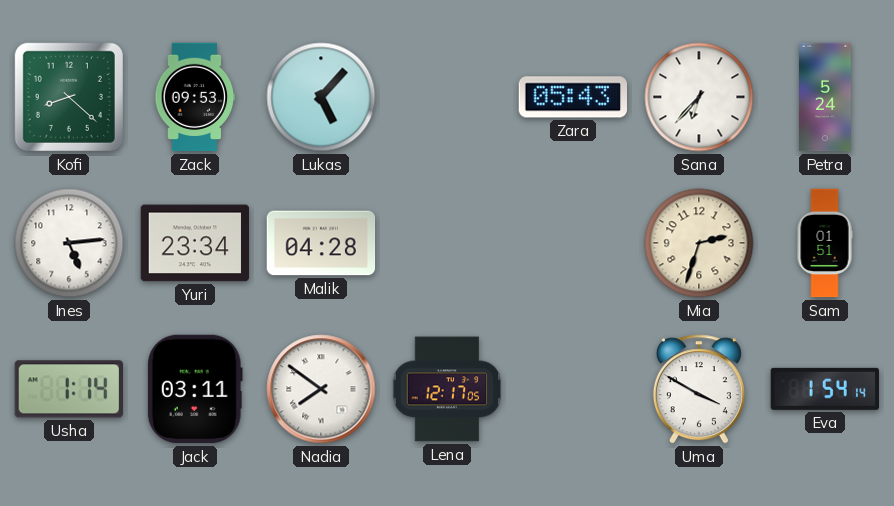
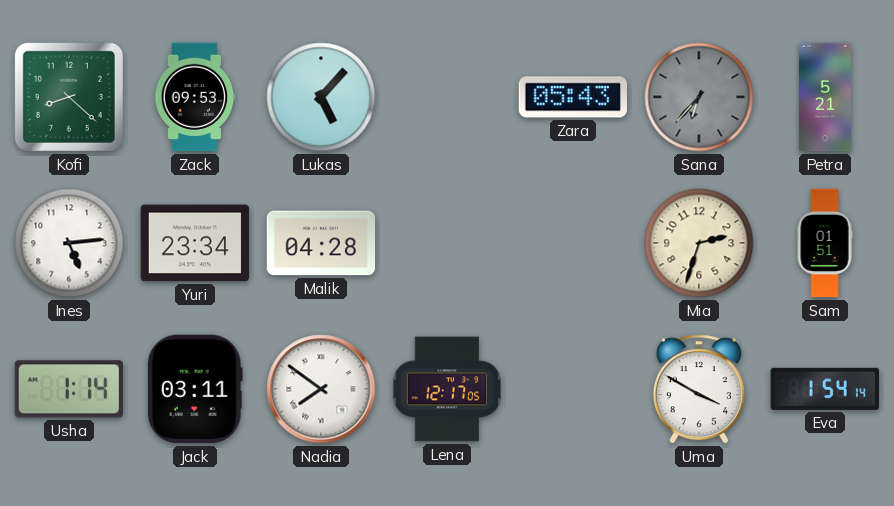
Sana dial: white -> grey
Petra: 5:24 -> 5:21
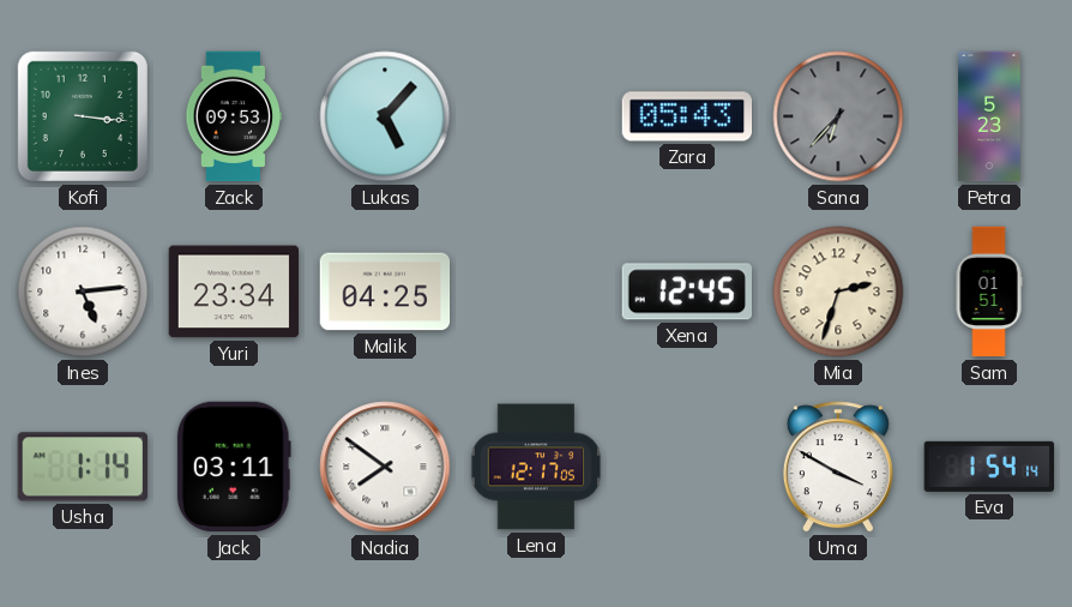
Kofi: 8:22 -> 3:16
Petra: 5:21 -> 5:23
Malik: 04:28 -> 04:25
Xena: none -> 12:45
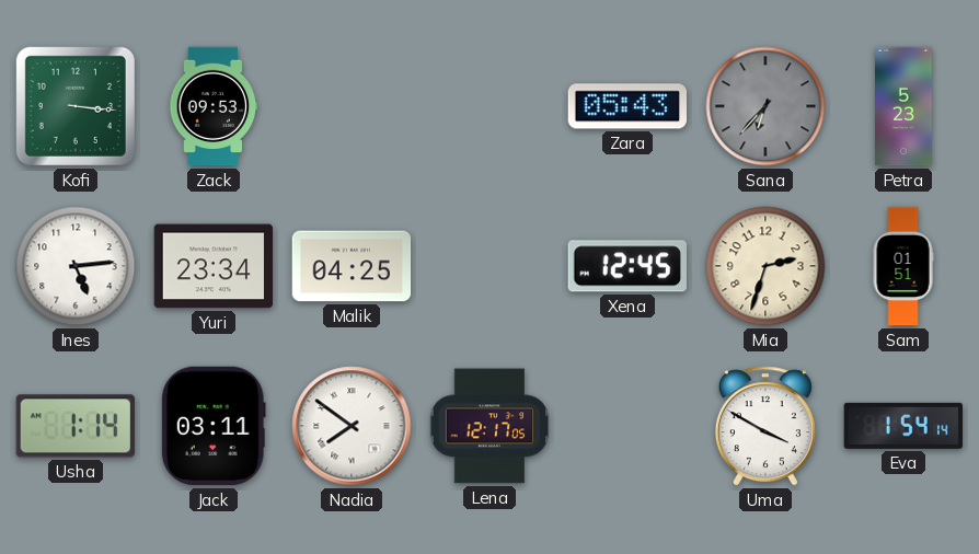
Lukas: 5:07 -> none
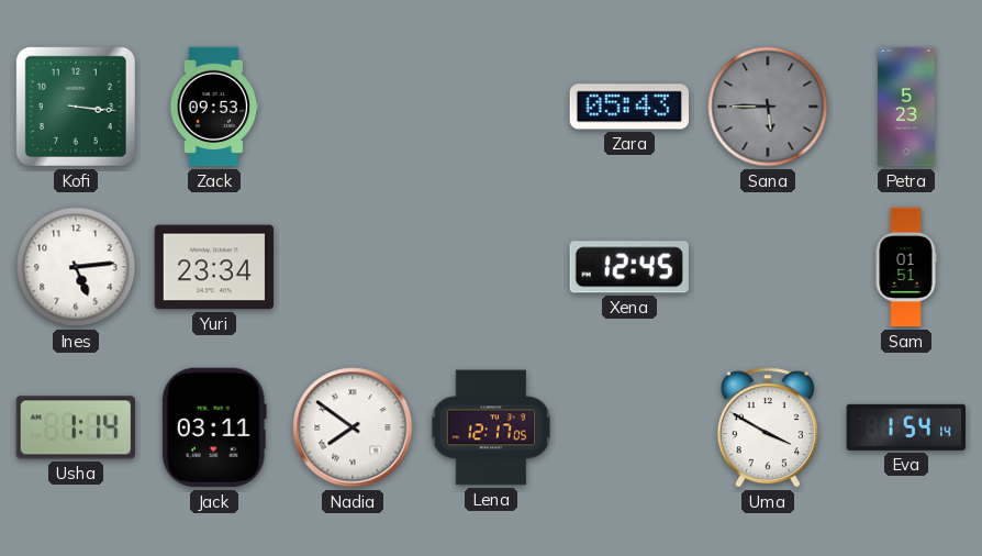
Sana: 6:37 -> 5:45
Malik: 04:25 -> none
Mia: 2:33 -> none
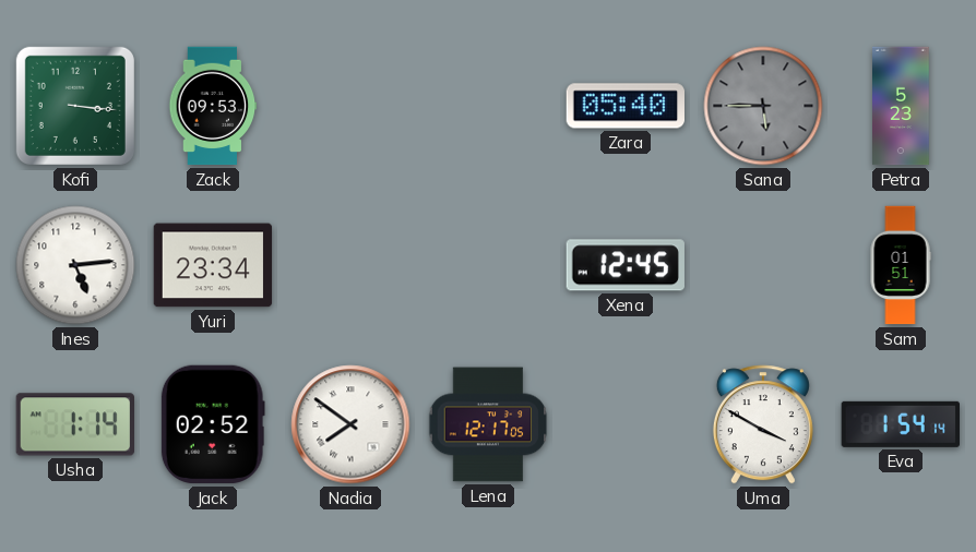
Zara: 05:43 -> 05:40
Jack: 03:11 -> 02:52
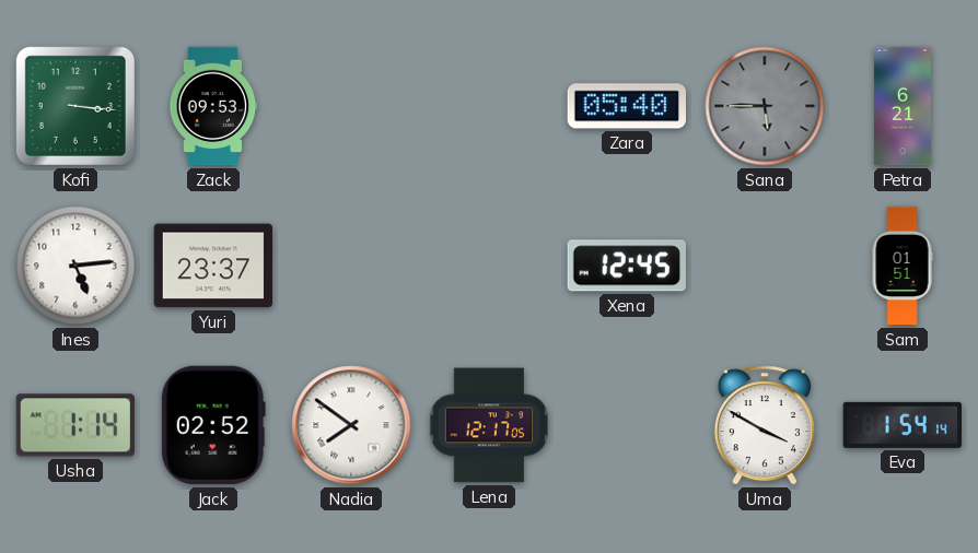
Petra: 5:23 -> 6:21
Yuri: 23:34 -> 23:37
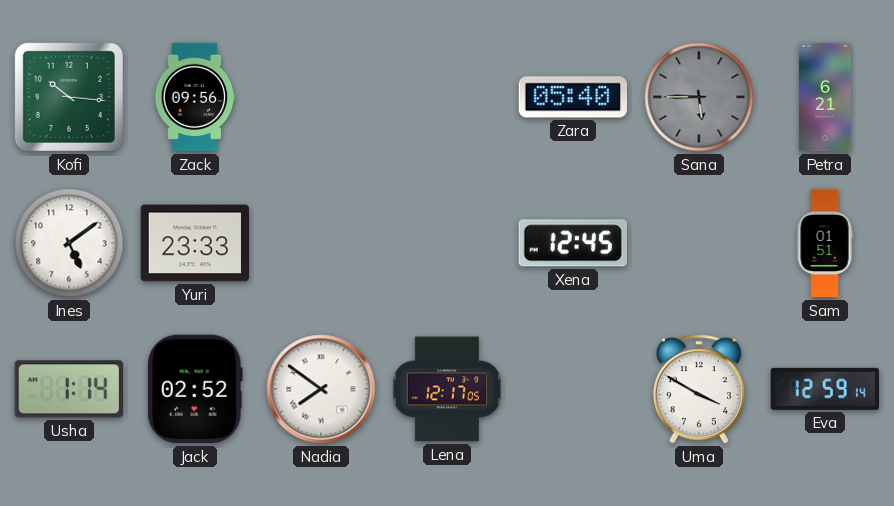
Kofi: 3:16 -> 10:16
Zack: 09:53 -> 09:56
Ines: 5:14 -> 5:09
Yuri: 23:37 -> 23:33
Eva: 1:54 -> 12:59
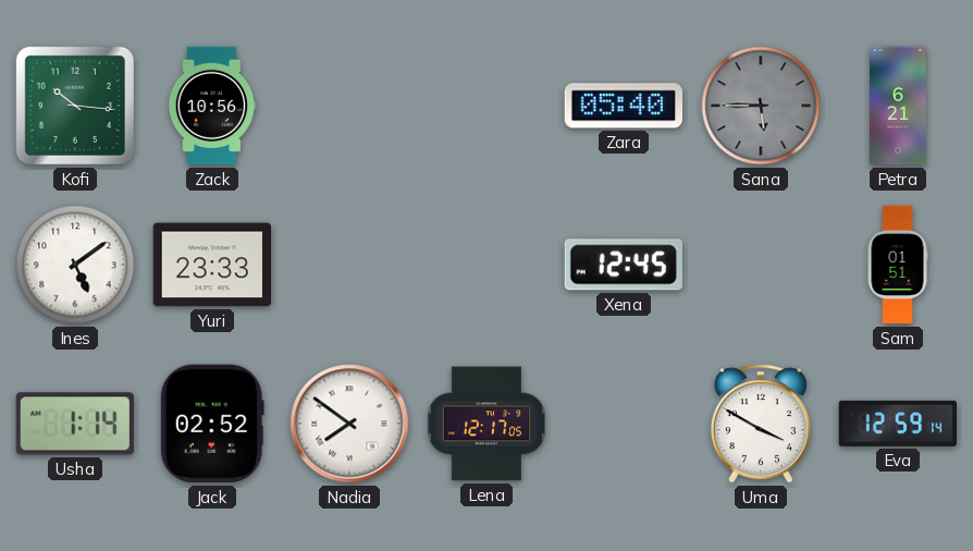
Zack: 09:56 -> 10:56
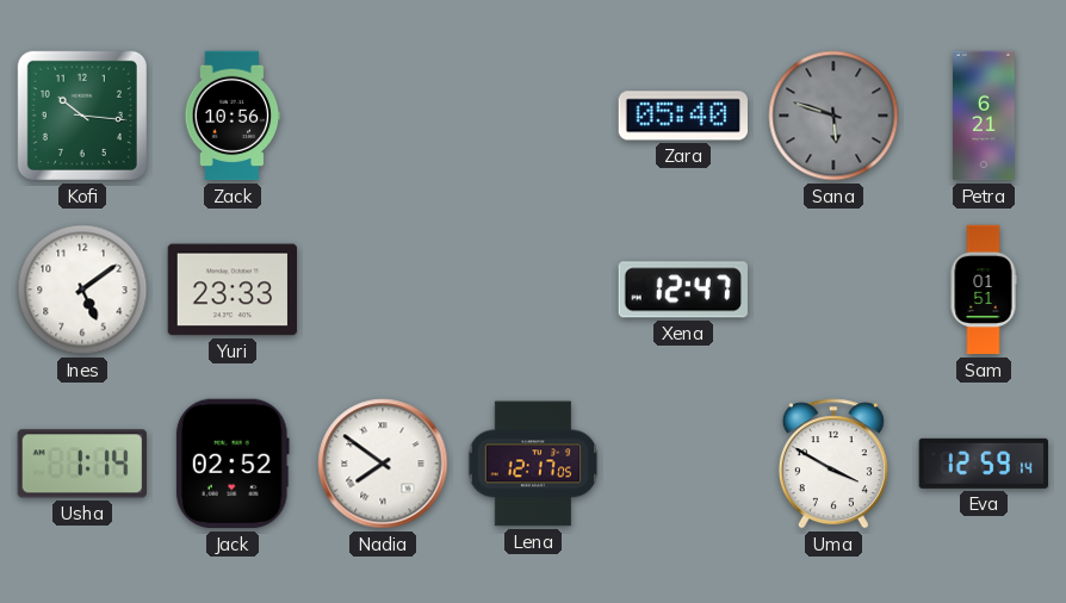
Sana: 5:45 -> 5:48
Xena: 12:45 -> 12:47
